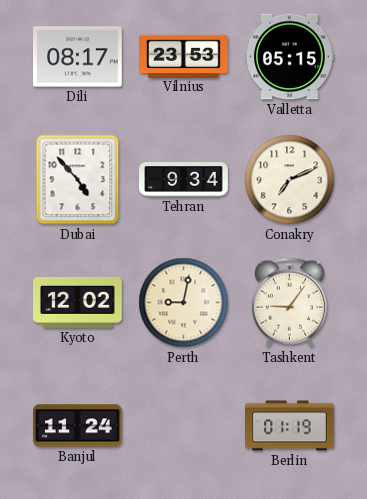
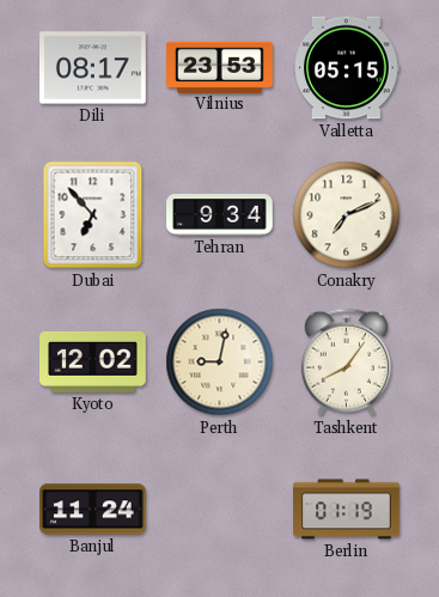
Dubai: 4:53 -> 6:53
Tashkent: 9:06 -> 8:06
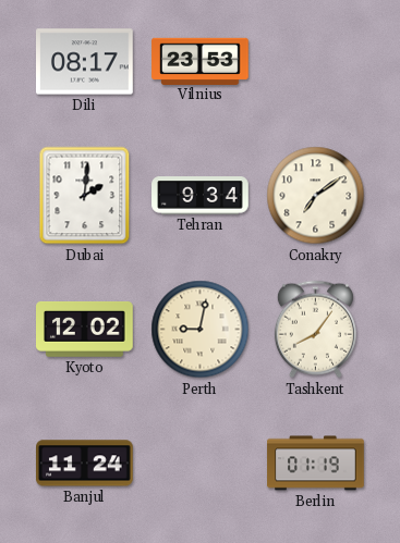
Valletta: 05:15 -> none
Dubai: 6:53 -> 2:01
Conakry: 7:11 -> 7:09
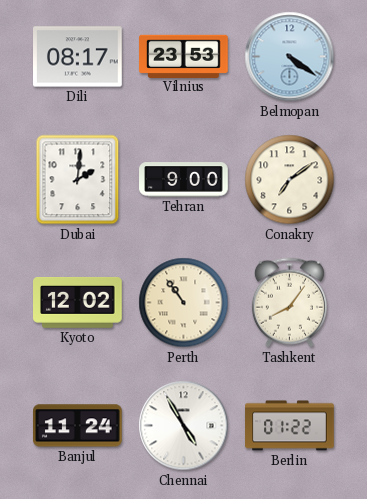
Belmopan: none -> 4:21
Tehran: 9:34 -> 9:00
Perth: 9:02 -> 10:54
Chennai: none -> 4:55
Berlin: 01:19 -> 01:22
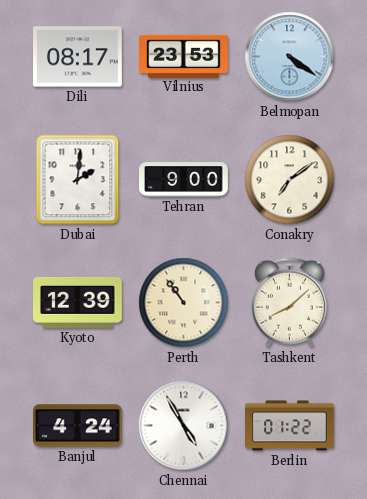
Kyoto: 12:02 -> 12:39
Tashkent: 8:06 -> 8:08
Banjul: 11:24 -> 4:24
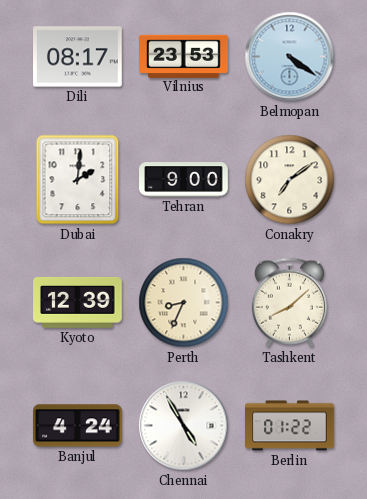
Perth: 10:54 -> 8:34
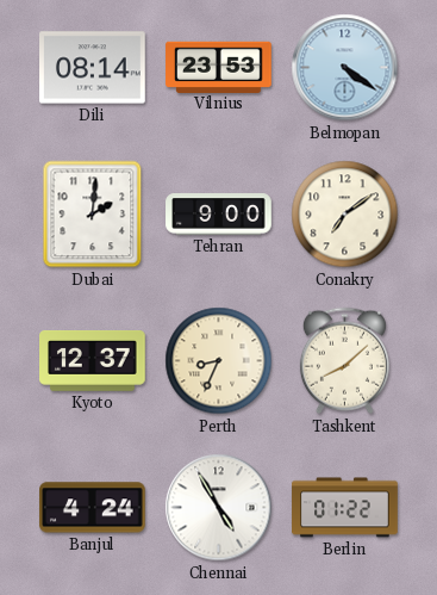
Dili: 08:17 -> 08:14
Kyoto: 12:39 -> 12:37
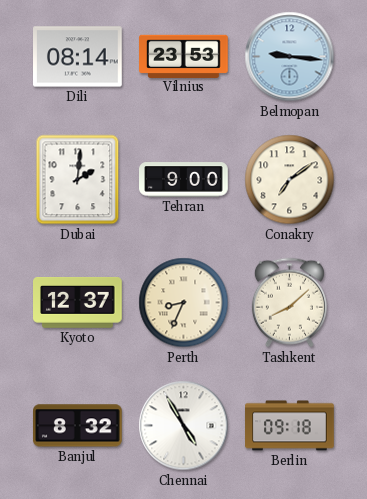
Belmopan: 4:21 -> 9:16
Banjul: 4:24 -> 8:32
Berlin: 01:22 -> 09:18
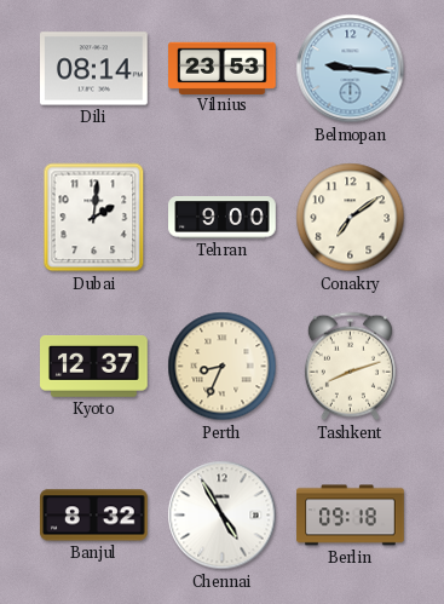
Tashkent: 8:08 -> 8:12
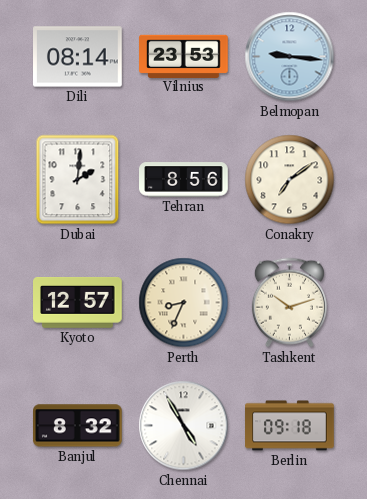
Tehran: 9:00 -> 8:56
Kyoto: 12:37 -> 12:57
Tashkent: 8:12 -> 10:12
